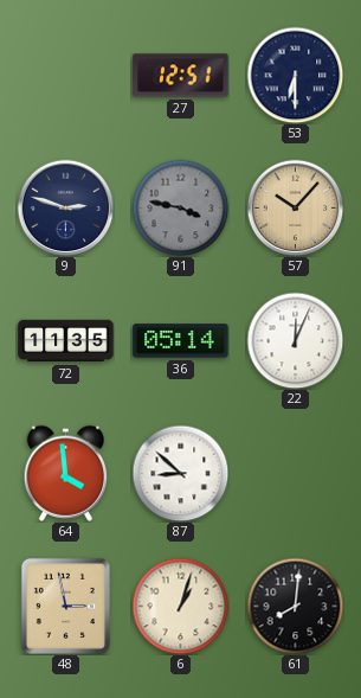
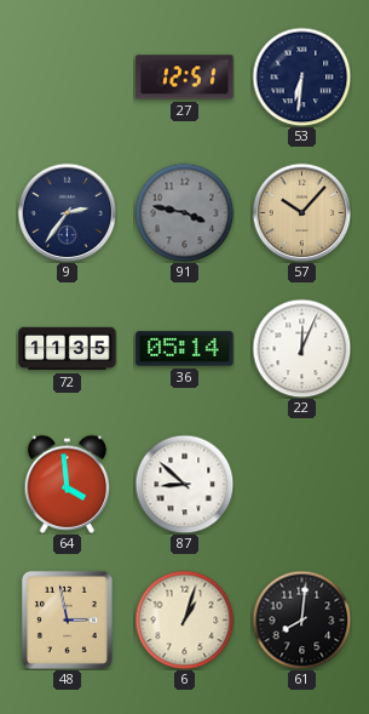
53: 6:30 -> 6:31
9: 2:48 -> 2:36
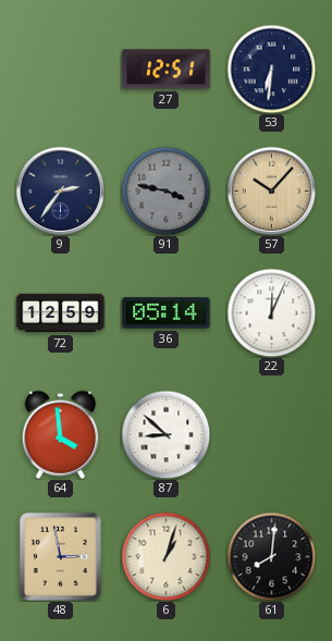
72: 11:35 -> 12:59
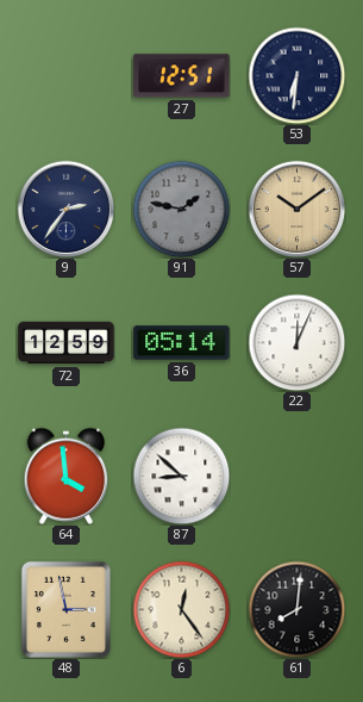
91: 3:47 -> 1:47
57: 10:07 -> 10:09
6: 1:03 -> 12:24
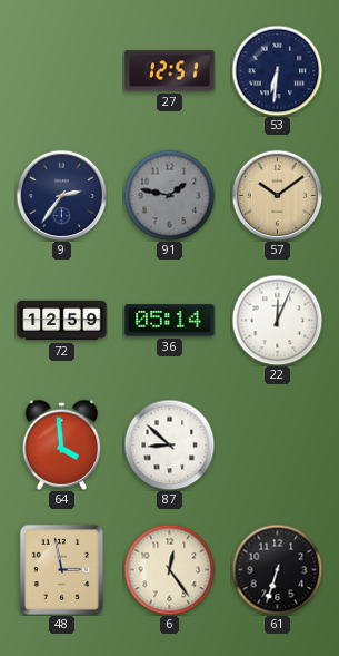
61: 8:01 -> 6:33
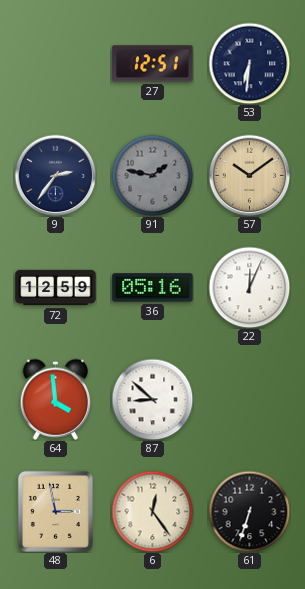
36: 05:14 -> 05:16
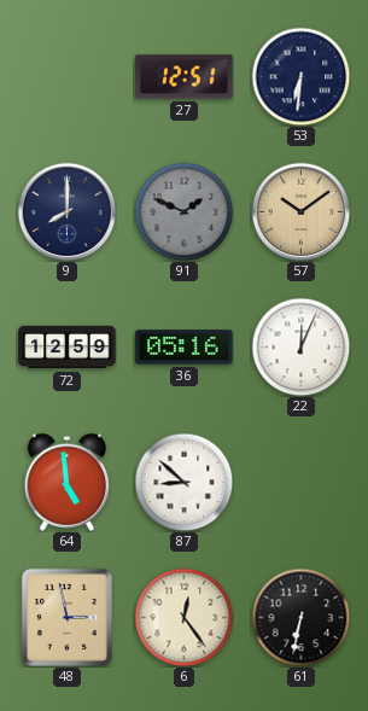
9: 2:36 -> 8:00
91: 1:47 -> 1:49
64: 3:59 -> 4:59
61: 6:33 -> 6:32
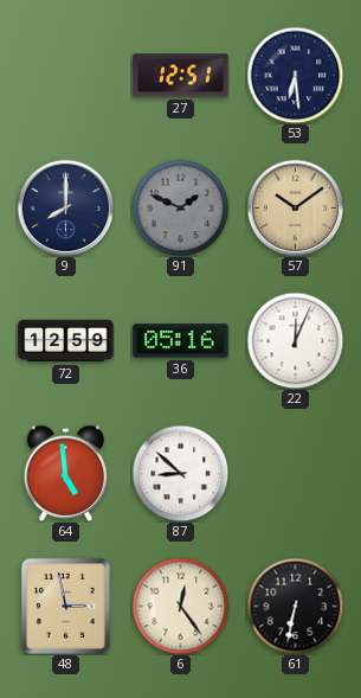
53: 6:31 -> 6:29
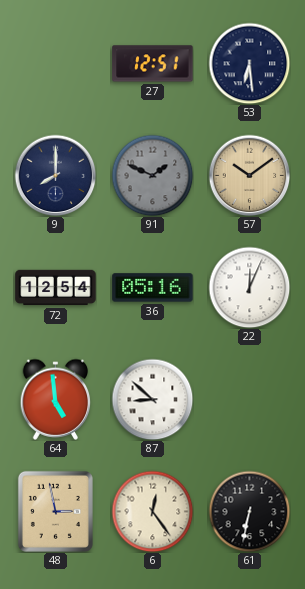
72: 12:59 -> 12:54
